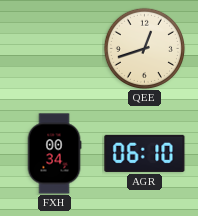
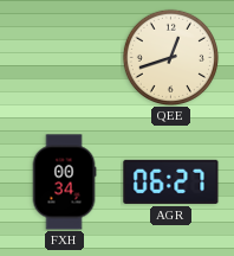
AGR: 06:10 -> 06:27
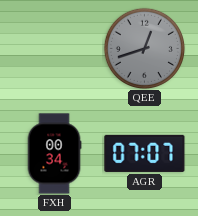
QEE dial: cream -> grey
AGR: 06:27 -> 07:07
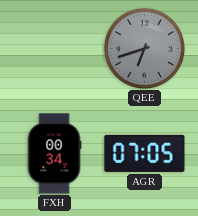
QEE: 12:42 -> 6:42
AGR: 07:07 -> 07:05
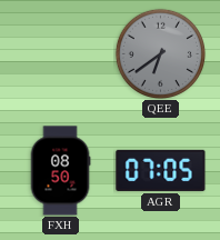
QEE: 6:42 -> 6:39
FXH: 00:34 -> 08:50
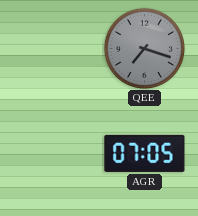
QEE: 6:39 -> 7:18
FXH: 08:50 -> none
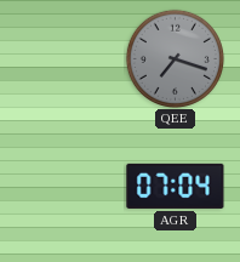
AGR: 07:05 -> 07:04
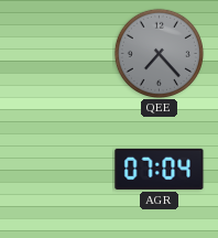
QEE: 7:18 -> 7:23
